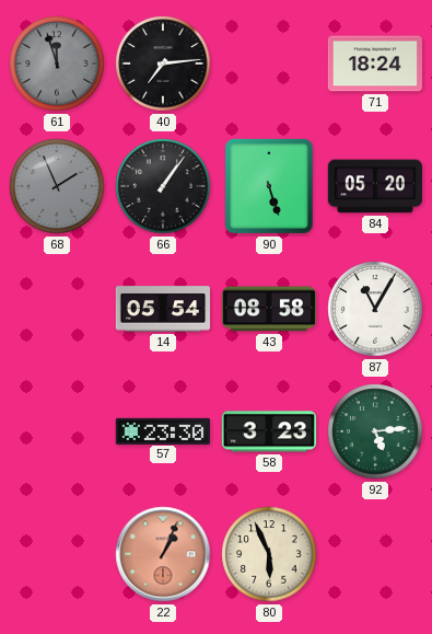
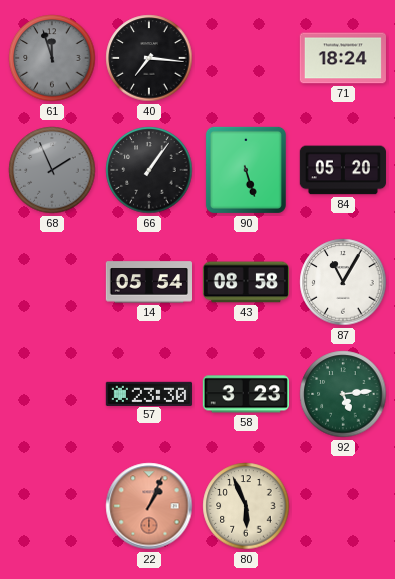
40: 7:14 -> 7:16
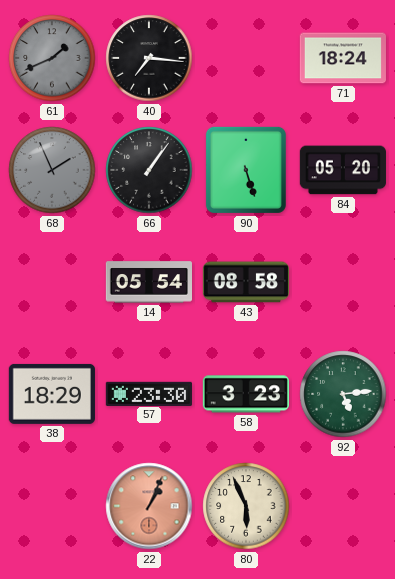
61: 11:57 -> 1:41
87: 11:05 -> none
38: none -> 18:29
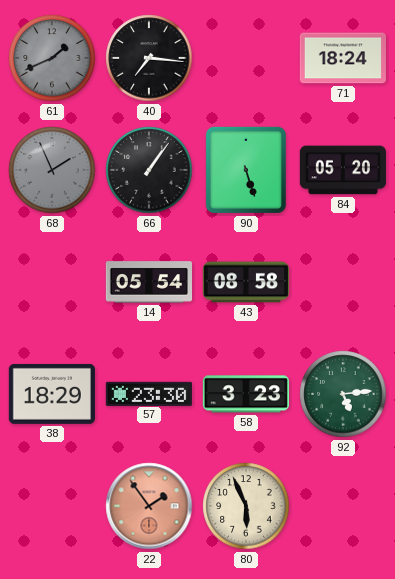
22: 1:04 -> 1:54
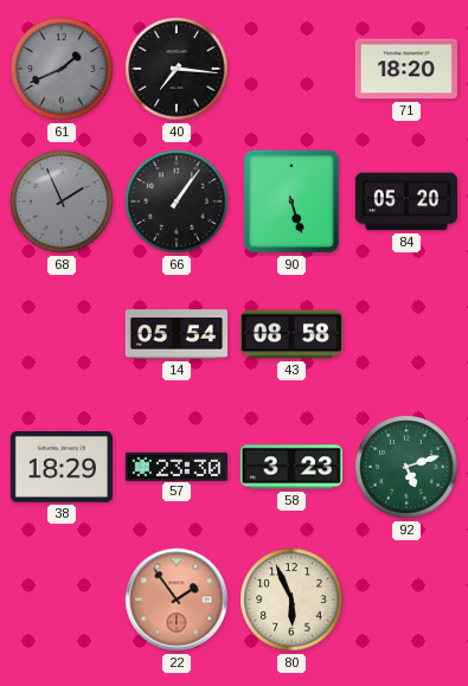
71: 18:24 -> 18:20
92: 5:14 -> 5:12
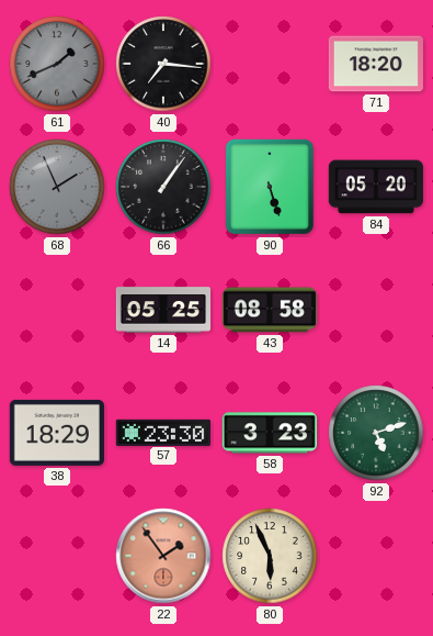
14: 05:54 -> 05:25
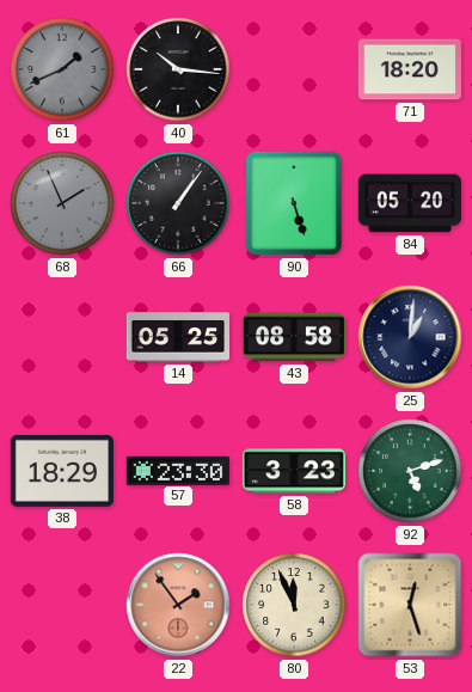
40: 7:16 -> 10:16
25: none -> 1:01
80: 5:56 -> 11:56
53: none -> 12:27
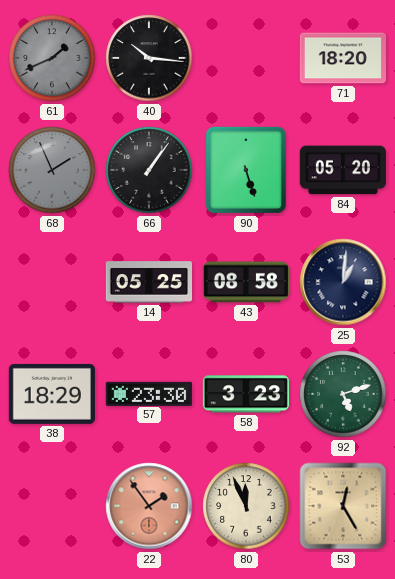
53: 12:27 -> 12:25
